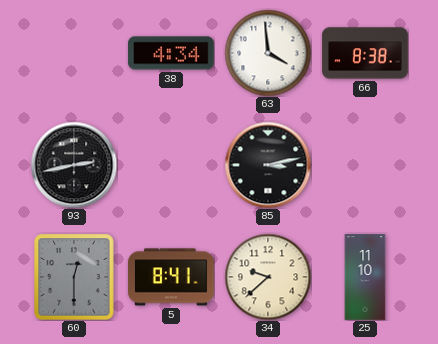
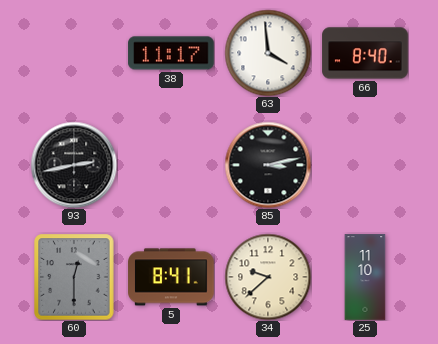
38: 4:34 -> 11:17
66: 8:38 -> 8:40
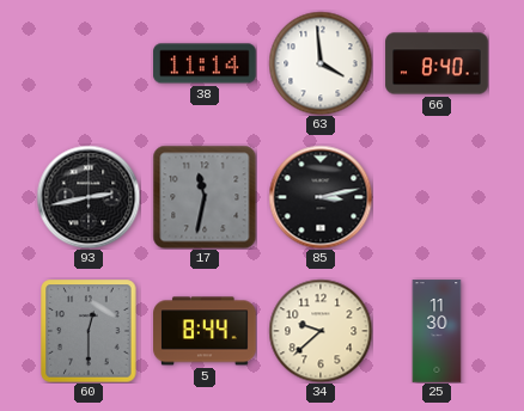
38: 11:17 -> 11:14
17: none -> 11:32
5: 8:41 -> 8:44
25: 11:10 -> 11:30
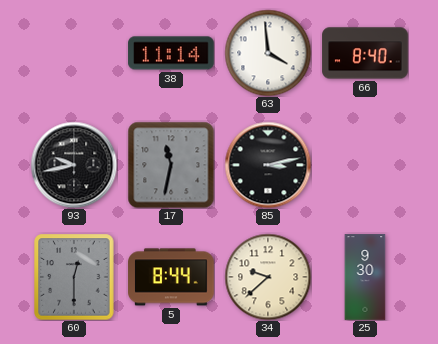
93: 2:43 -> 9:43
25: 11:30 -> 9:30
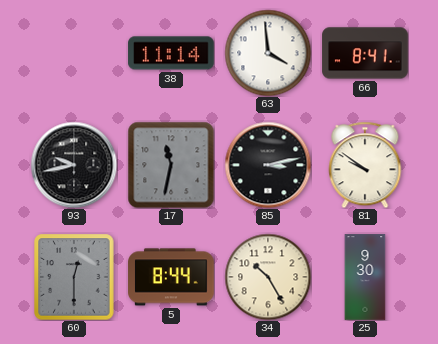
66: 8:40 -> 8:41
81: none -> 9:51
34: 9:38 -> 10:25
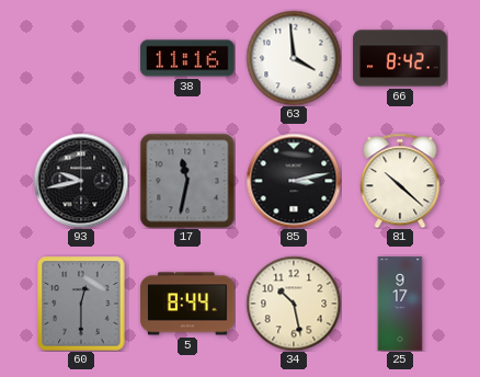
38: 11:14 -> 11:16
66: 8:41 -> 8:42
81: 9:51 -> 10:22
34: 10:25 -> 10:28
25: 9:30 -> 9:17
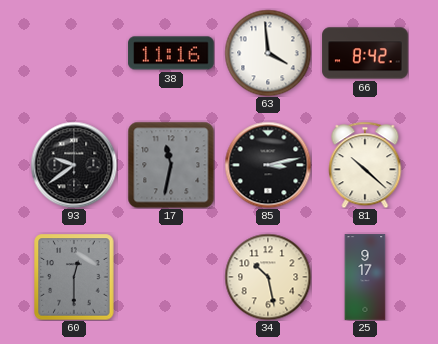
93: 9:43 -> 9:39
5: 8:44 -> none
